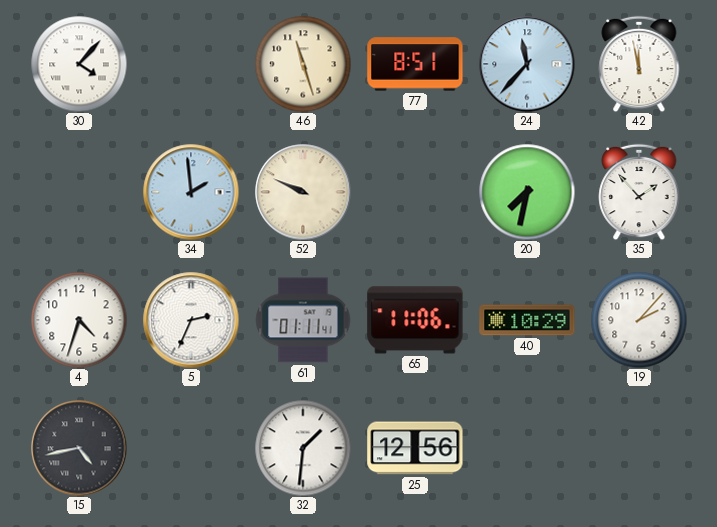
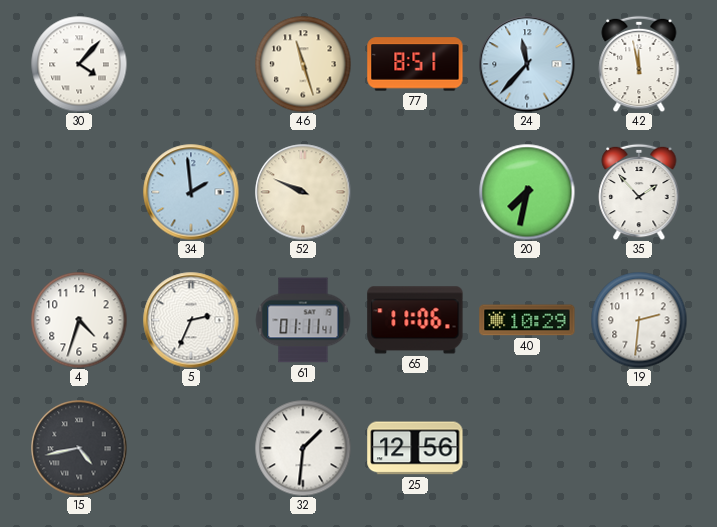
19: 2:07 -> 2:31
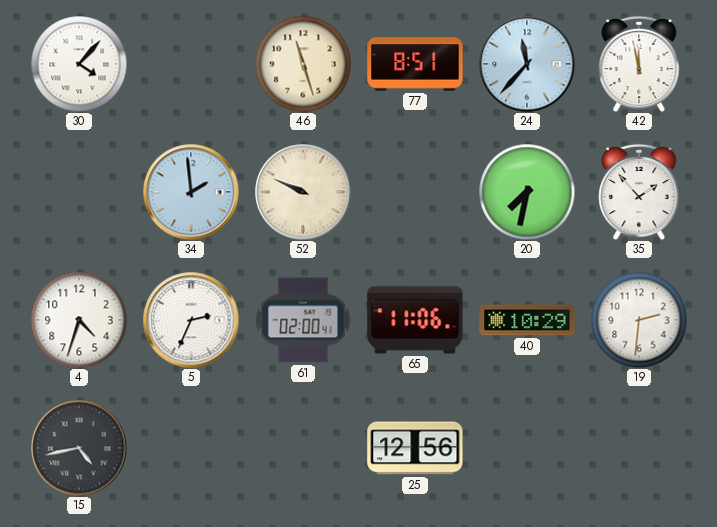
61: 01:11 -> 02:00
32: 1:31 -> none
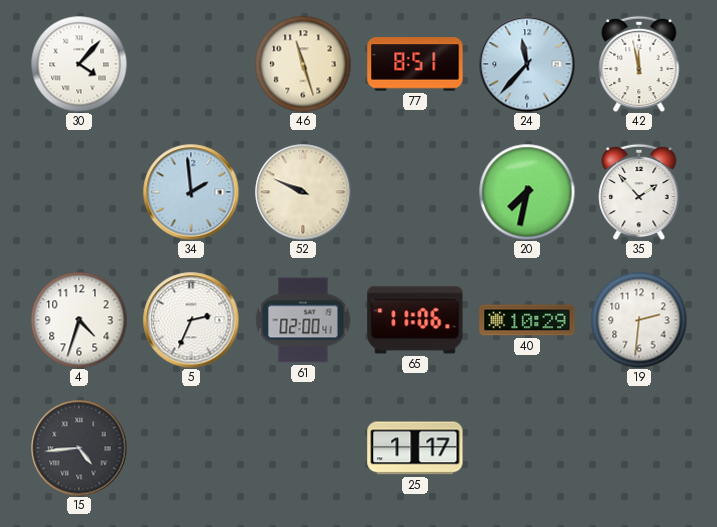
15: 4:43 -> 4:44
25: 12:56 -> 1:17
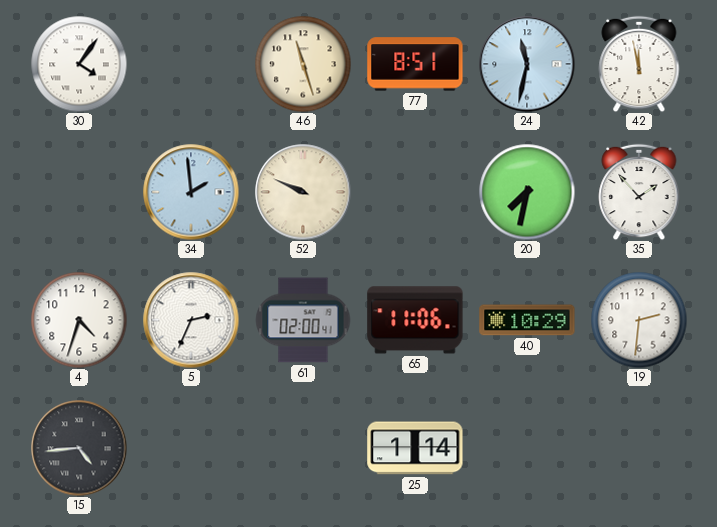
30: 4:07 -> 4:06
24: 11:37 -> 11:32
25: 1:17 -> 1:14
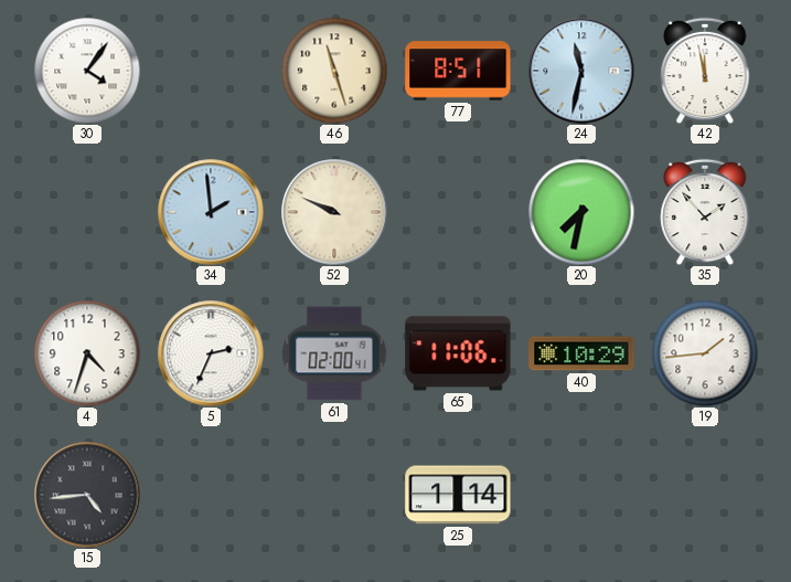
19: 2:31 -> 1:44
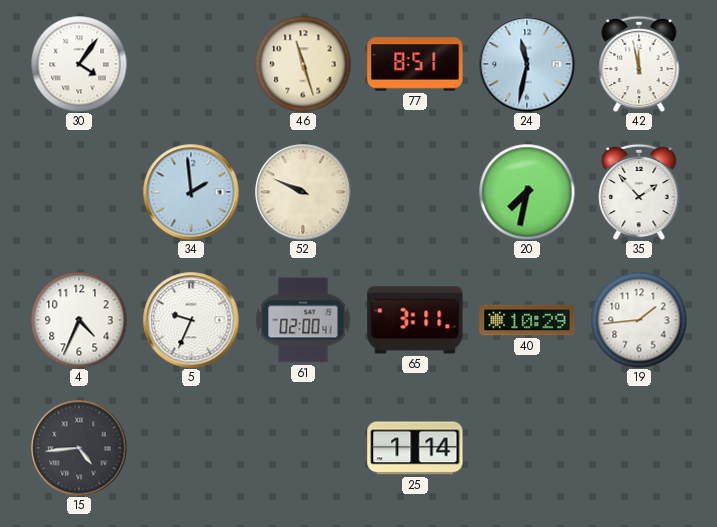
4: 4:33 -> 4:34
5: 2:34 -> 9:34
65: 11:06 -> 3:11
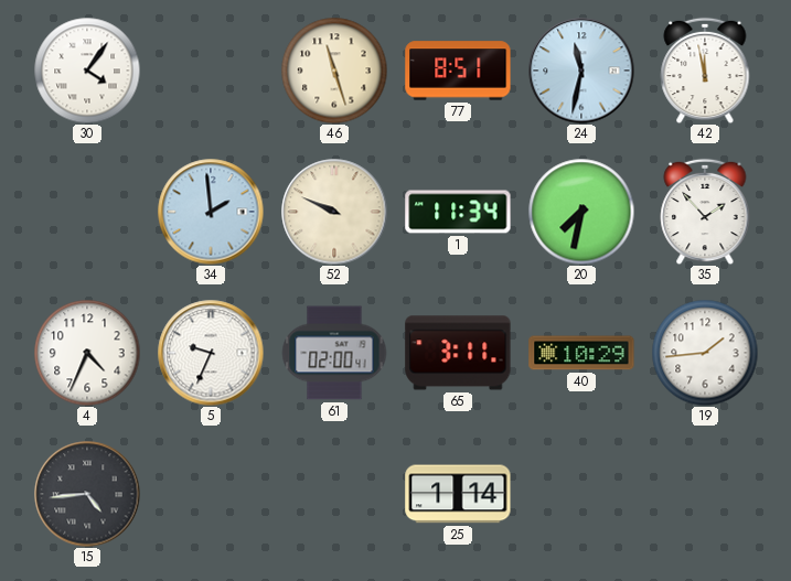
1: none -> 11:34
